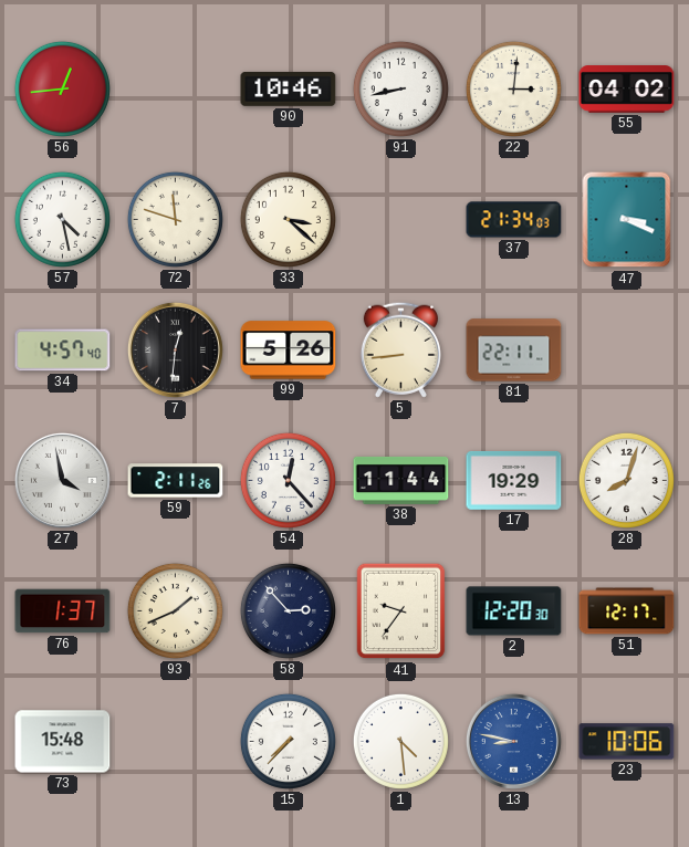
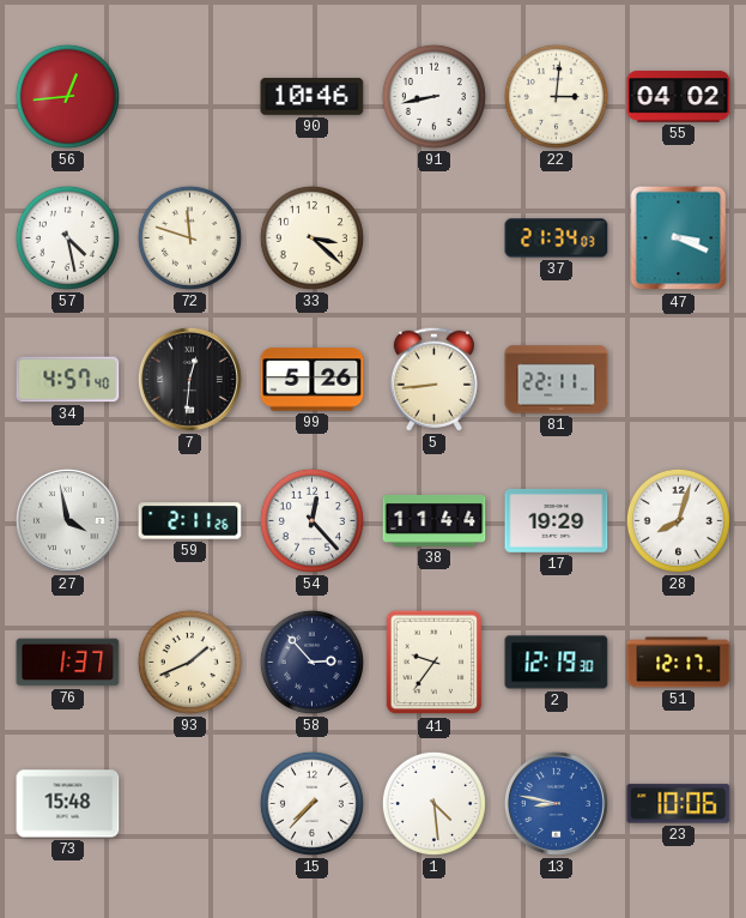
2: 12:20 -> 12:19
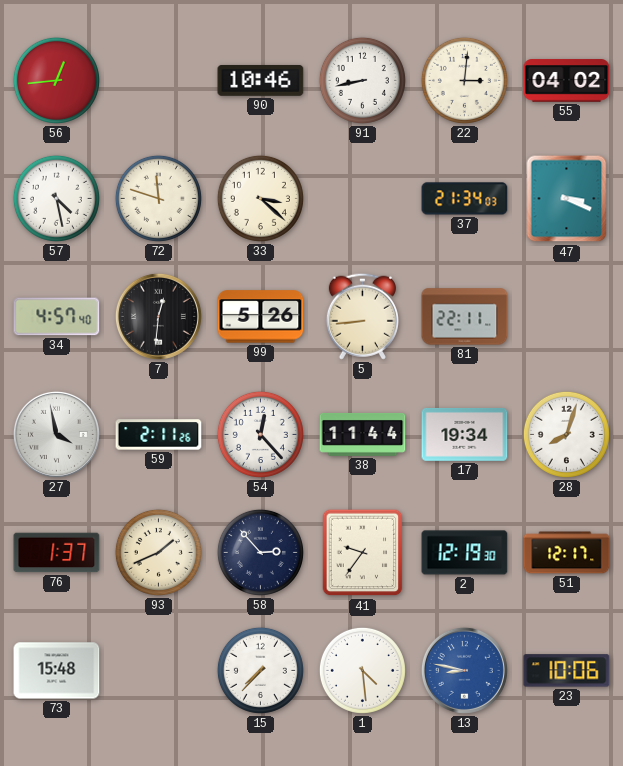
17: 19:29 -> 19:34
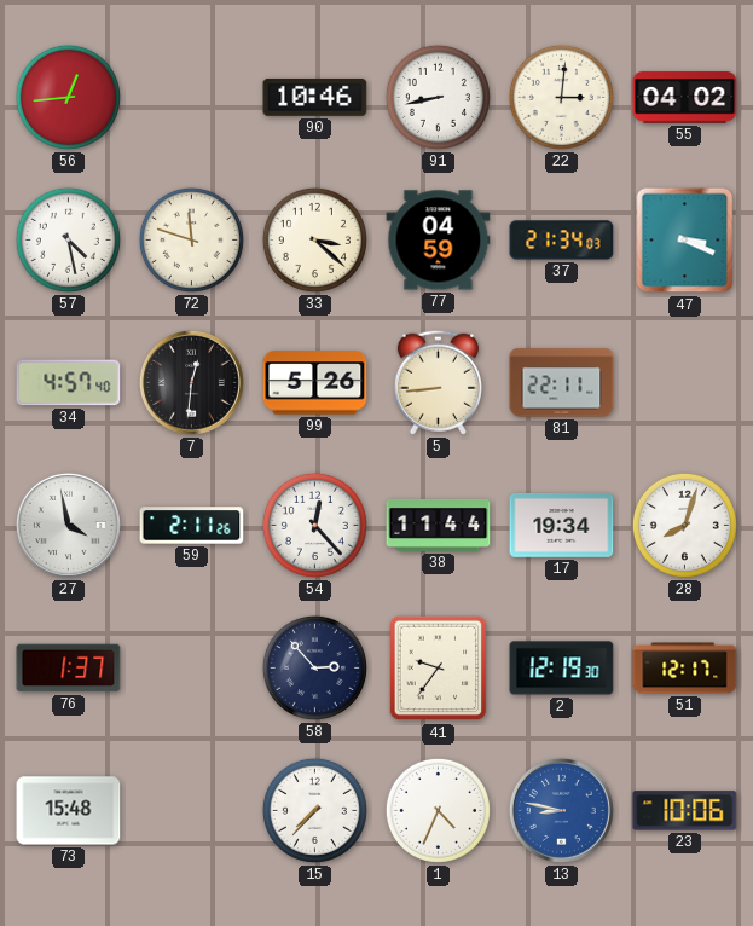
77: none -> 04:59
93: 1:41 -> none
1: 4:29 -> 4:34
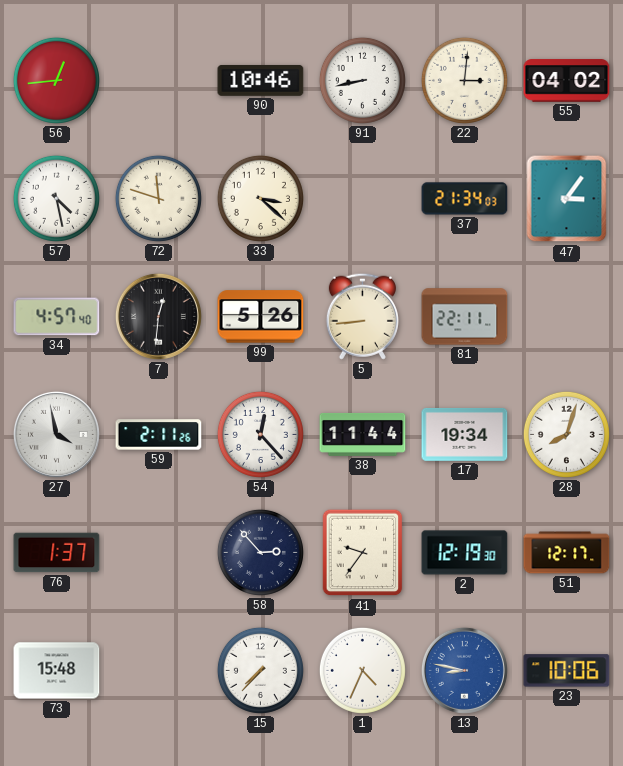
77: 04:59 -> none
47: 3:19 -> 3:06
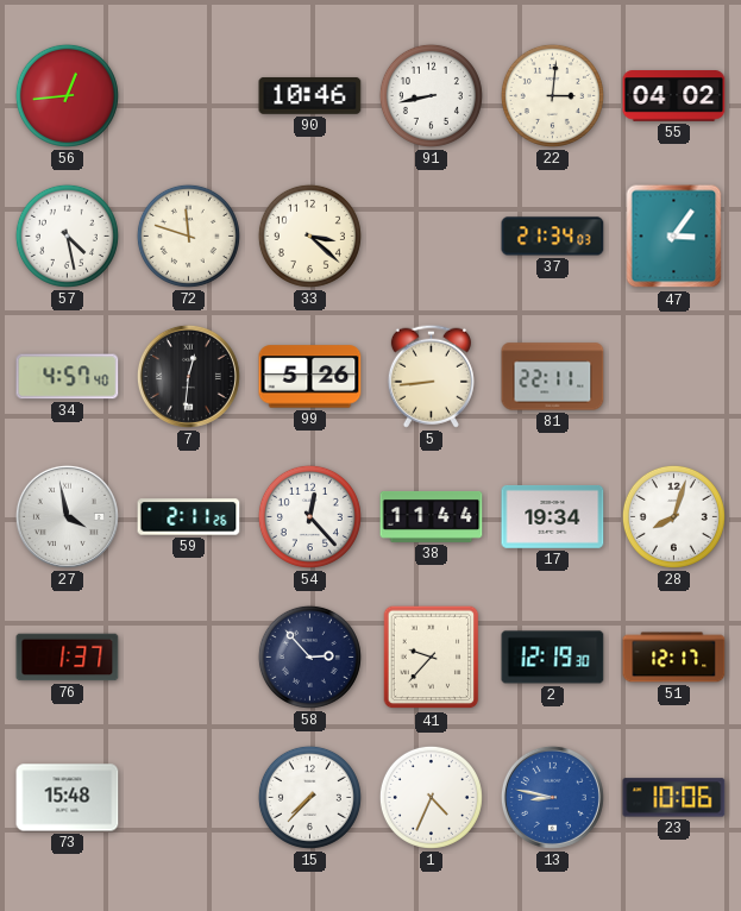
41: 9:36 -> 9:37
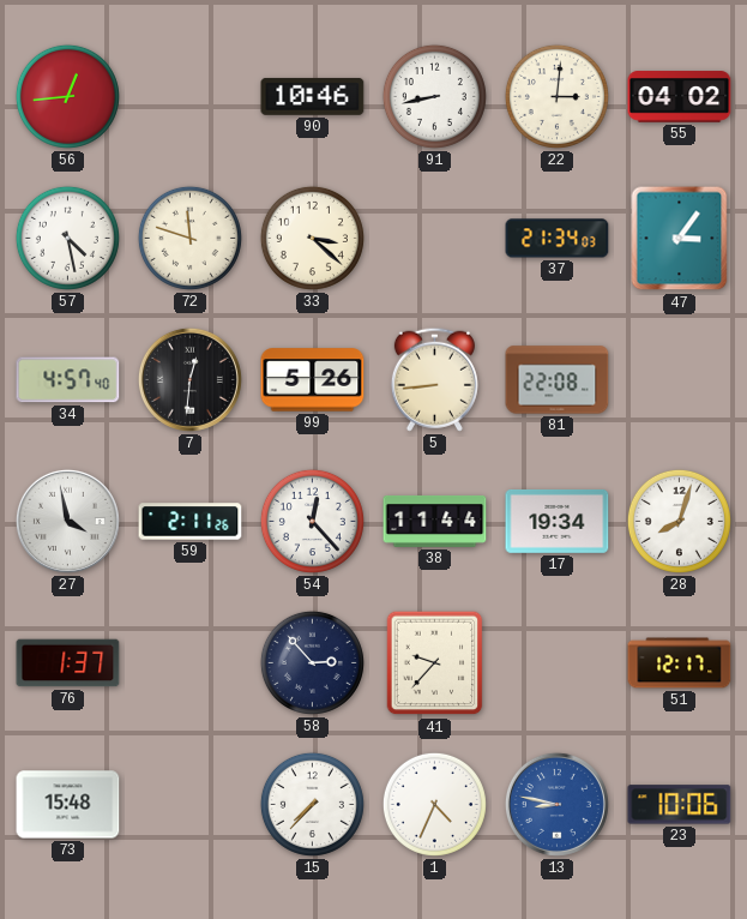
81: 22:11 -> 22:08
2: 12:19 -> none
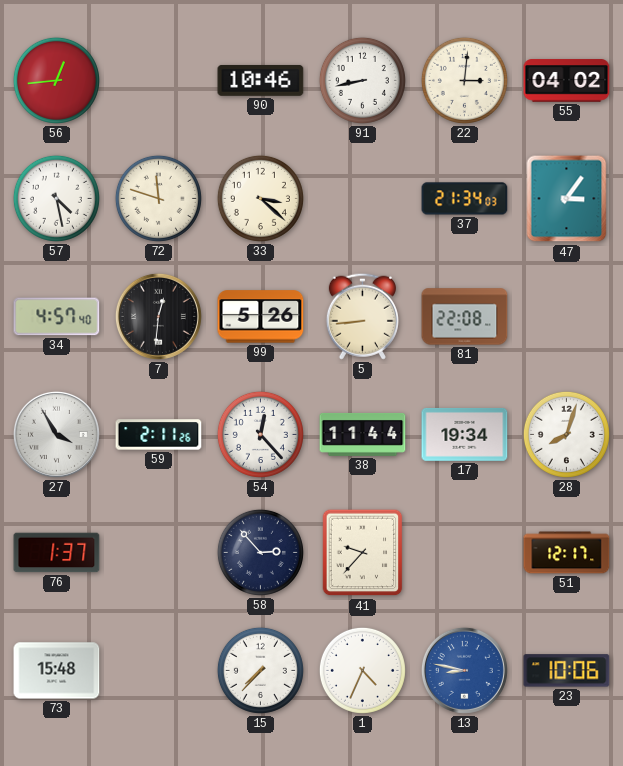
27: 3:58 -> 3:55
